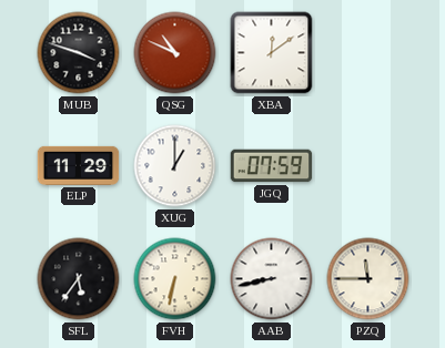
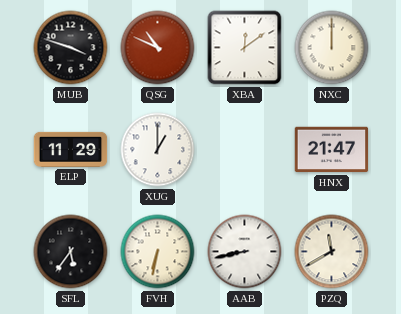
NXC: none -> 12:00
JGQ: 07:59 -> none
HNX: none -> 21:47
PZQ: 11:45 -> 11:40
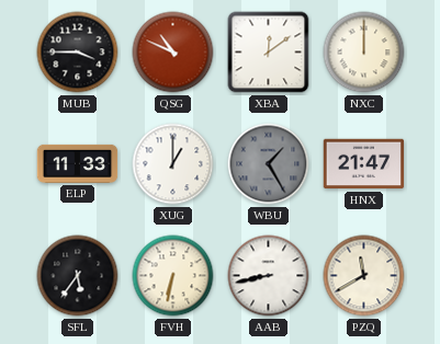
MUB: 3:48 -> 3:45
ELP: 11:29 -> 11:33
WBU: none -> 1:25
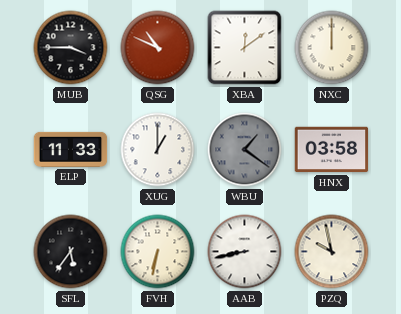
WBU: 1:25 -> 1:21
HNX: 21:47 -> 03:58
PZQ: 11:40 -> 9:58
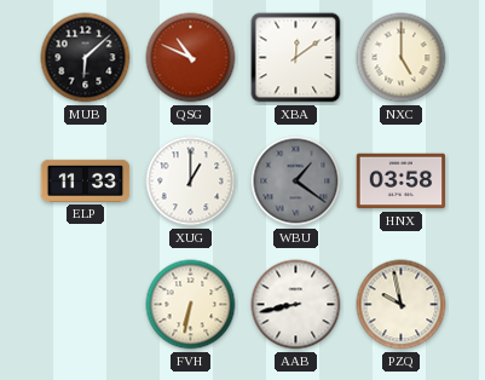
MUB: 3:45 -> 6:08
NXC: 12:00 -> 5:00
SFL: 5:36 -> none
